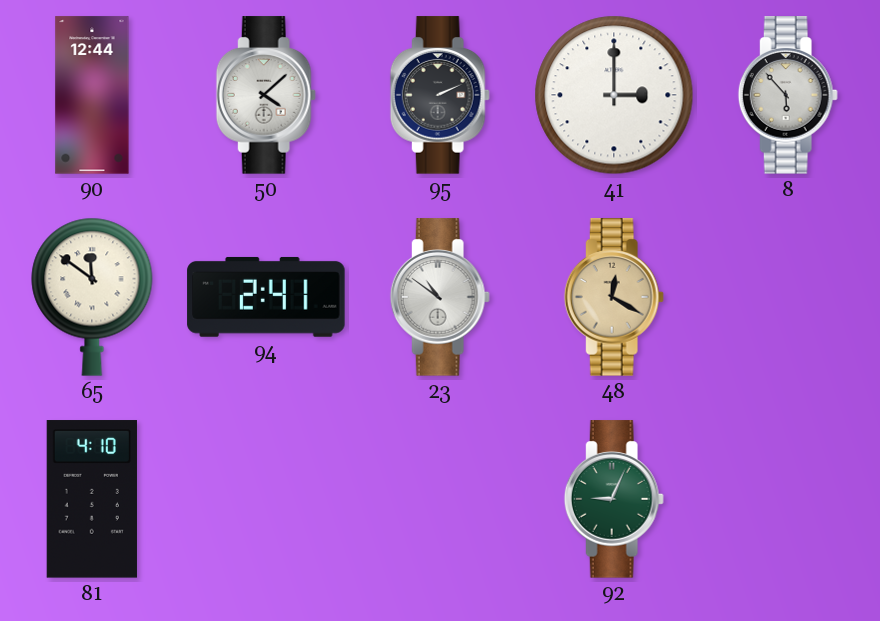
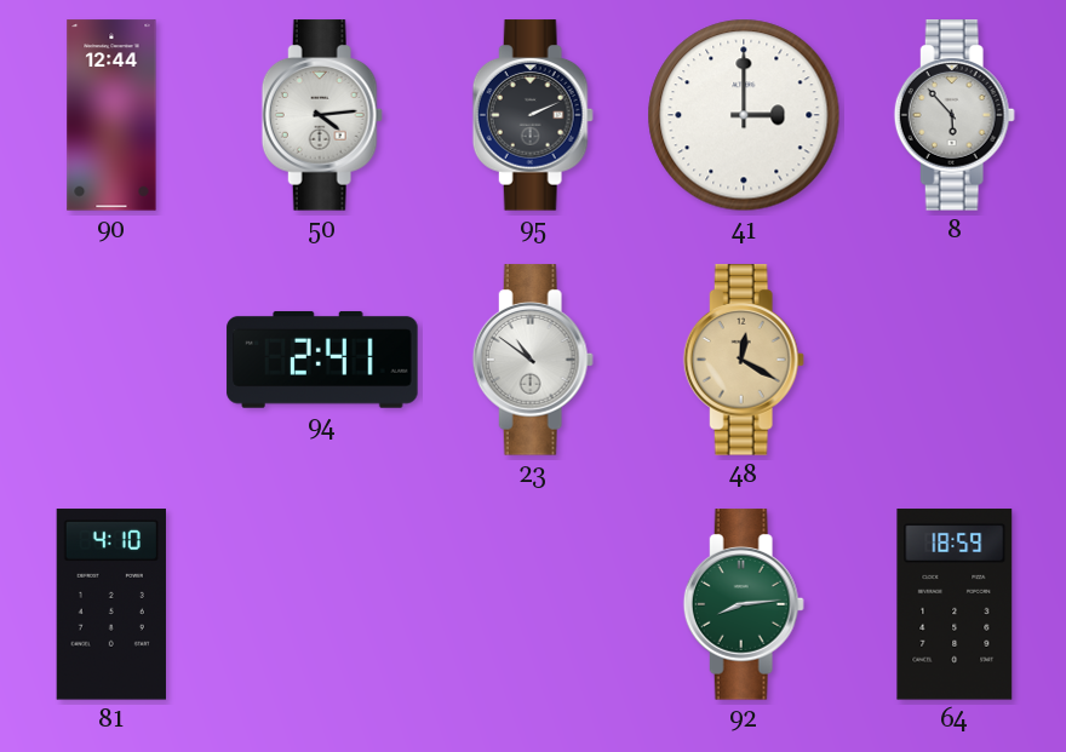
50: 4:08 -> 4:14
65: 11:51 -> none
92: 9:04 -> 8:14
64: none -> 18:59
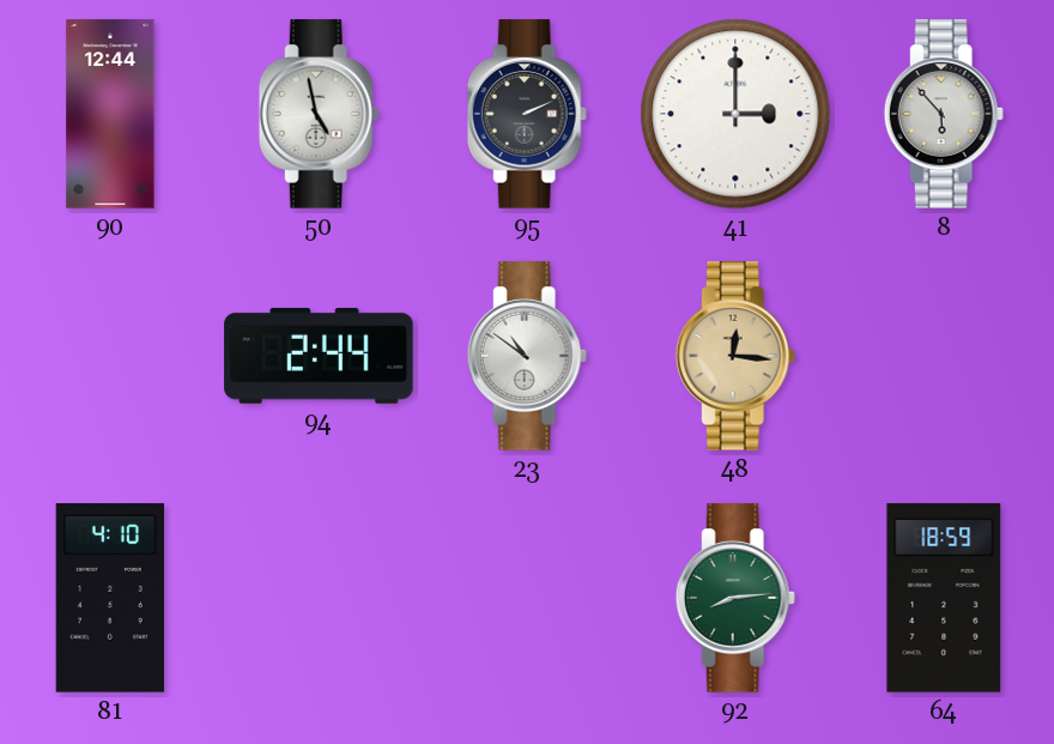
50: 4:14 -> 4:58
94: 2:41 -> 2:44
48: 12:20 -> 12:16
